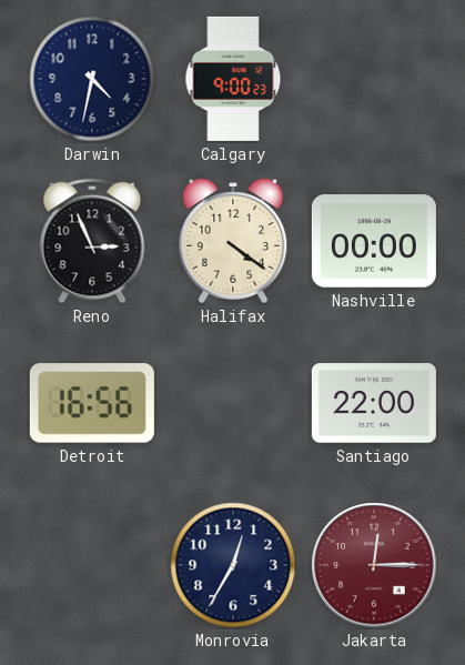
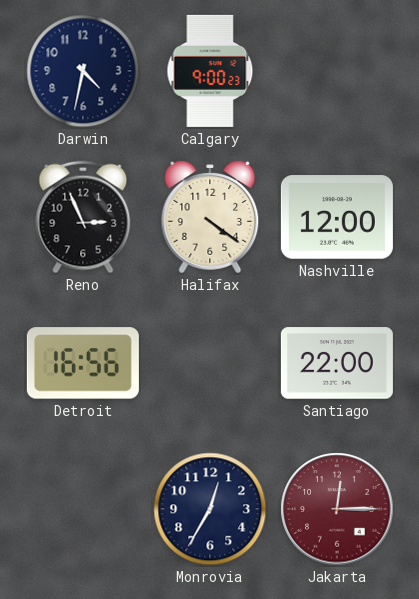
Nashville: 00:00 -> 12:00
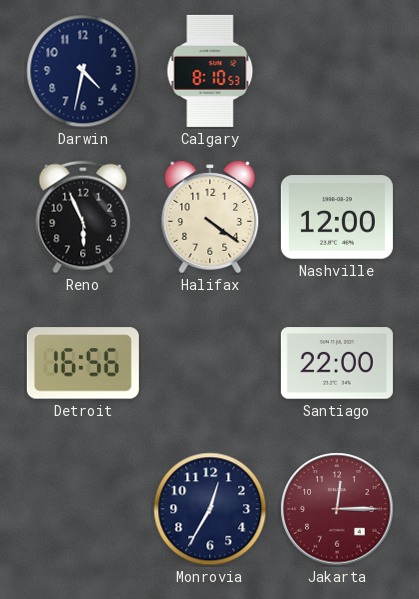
Calgary: 9:00 -> 8:10
Reno: 2:56 -> 5:56
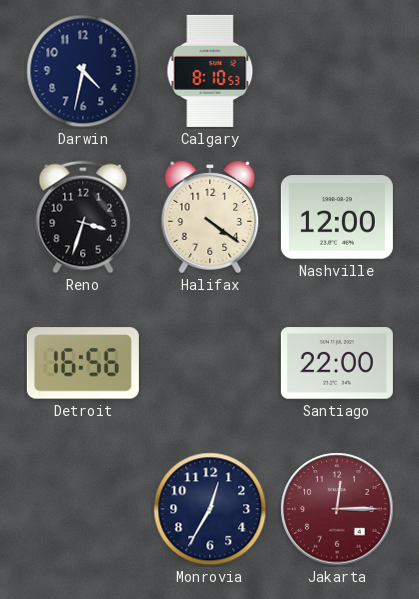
Reno: 5:56 -> 3:33
